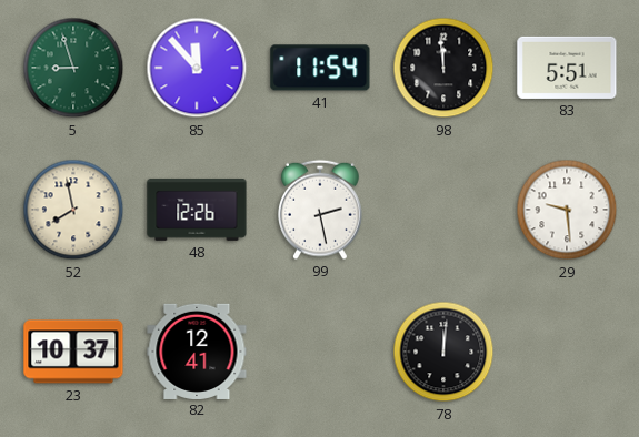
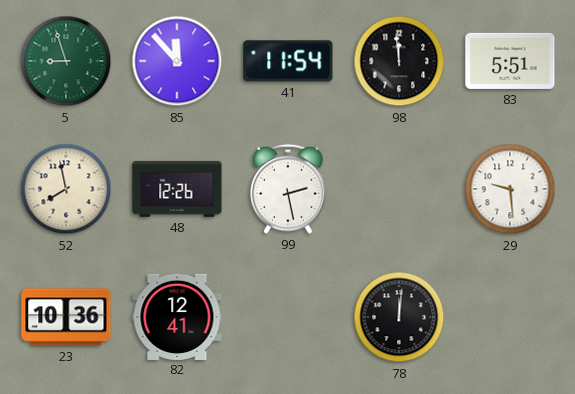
23: 10:37 -> 10:36
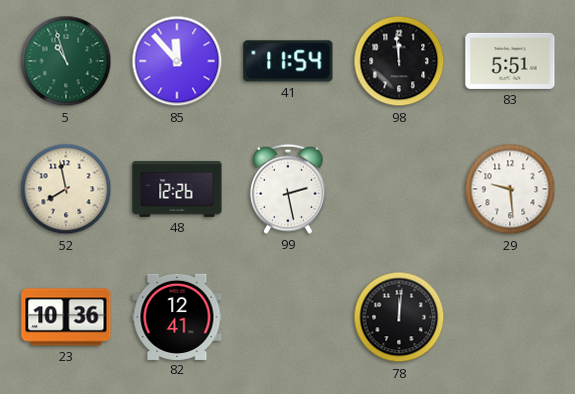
5: 8:57 -> 10:57
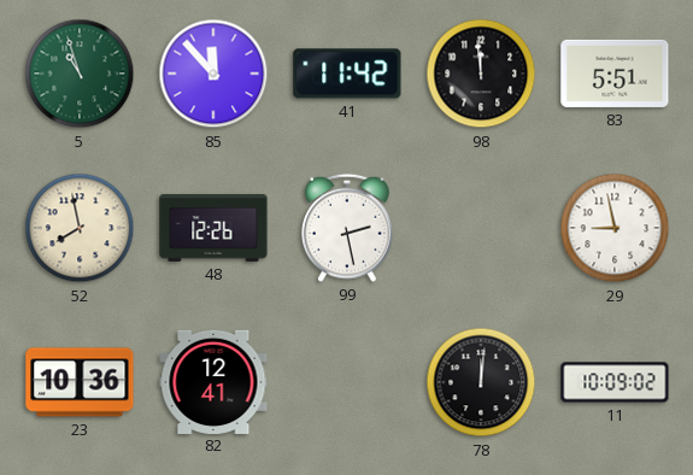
41: 11:54 -> 11:42
29: 9:29 -> 8:58
11: none -> 10:09
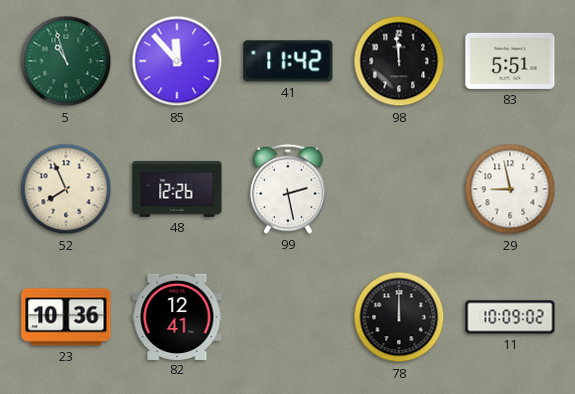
52: 7:58 -> 7:56
78: 12:01 -> 12:00
